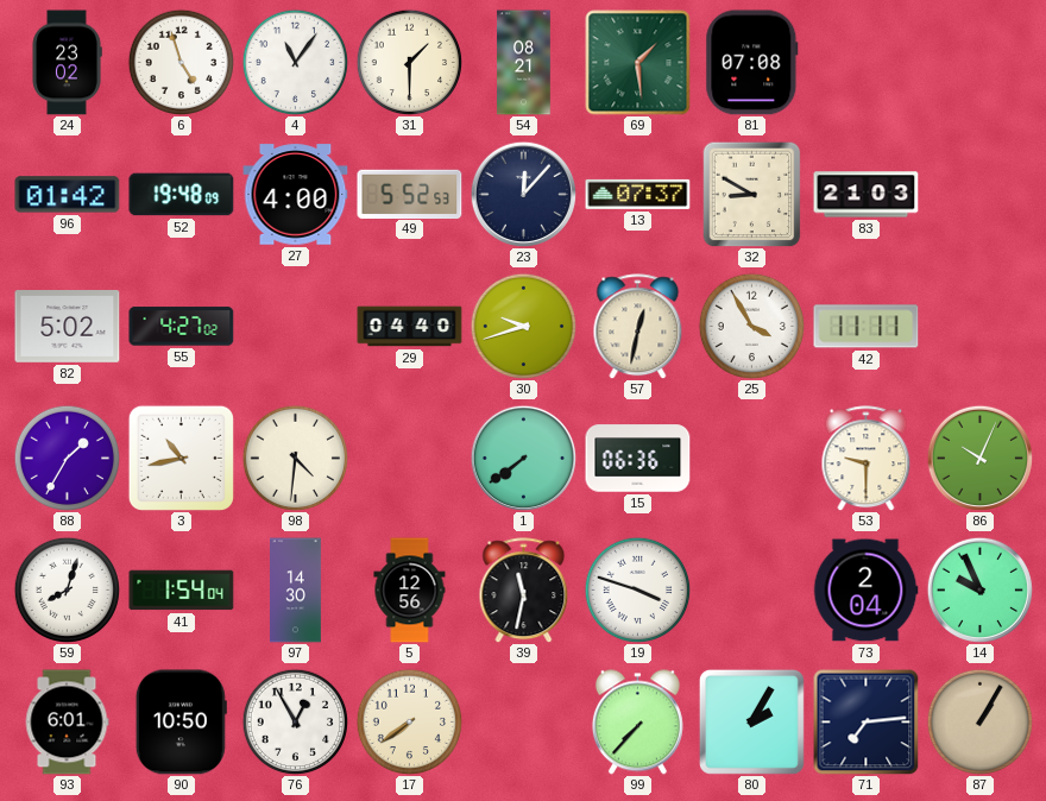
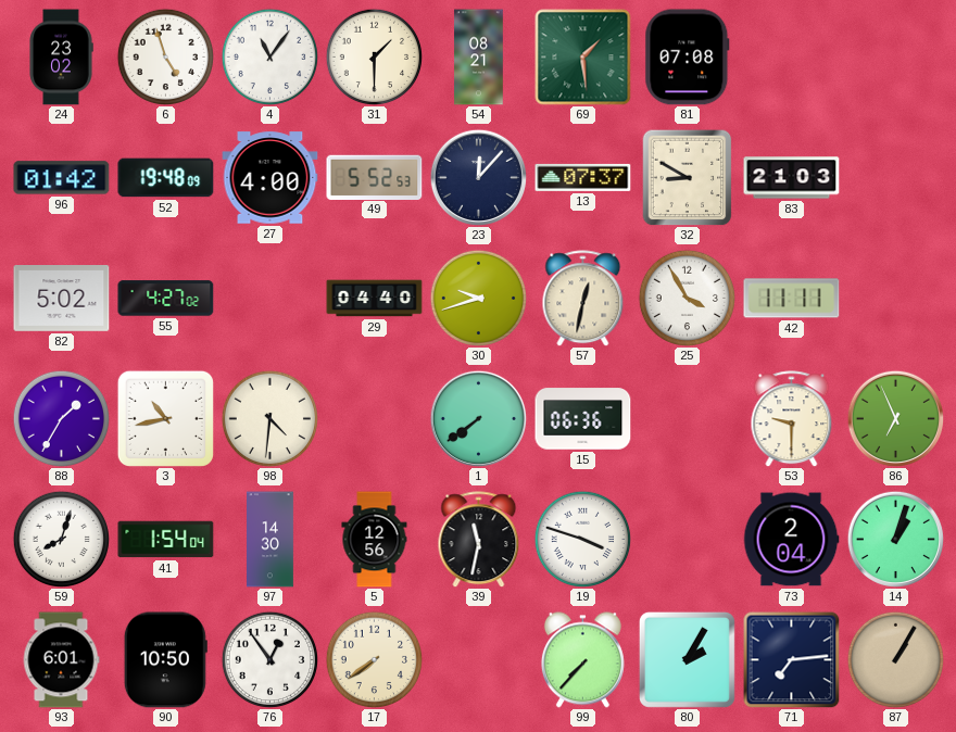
86: 10:04 -> 6:56
14: 9:56 -> 1:03
76: 12:55 -> 12:54
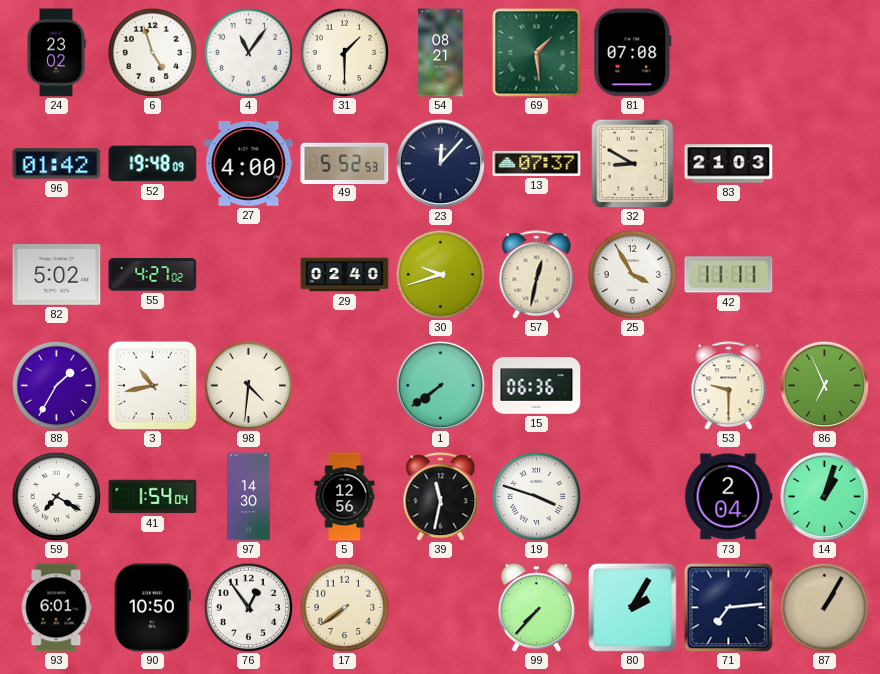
29: 04:40 -> 02:40
59: 8:03 -> 7:20
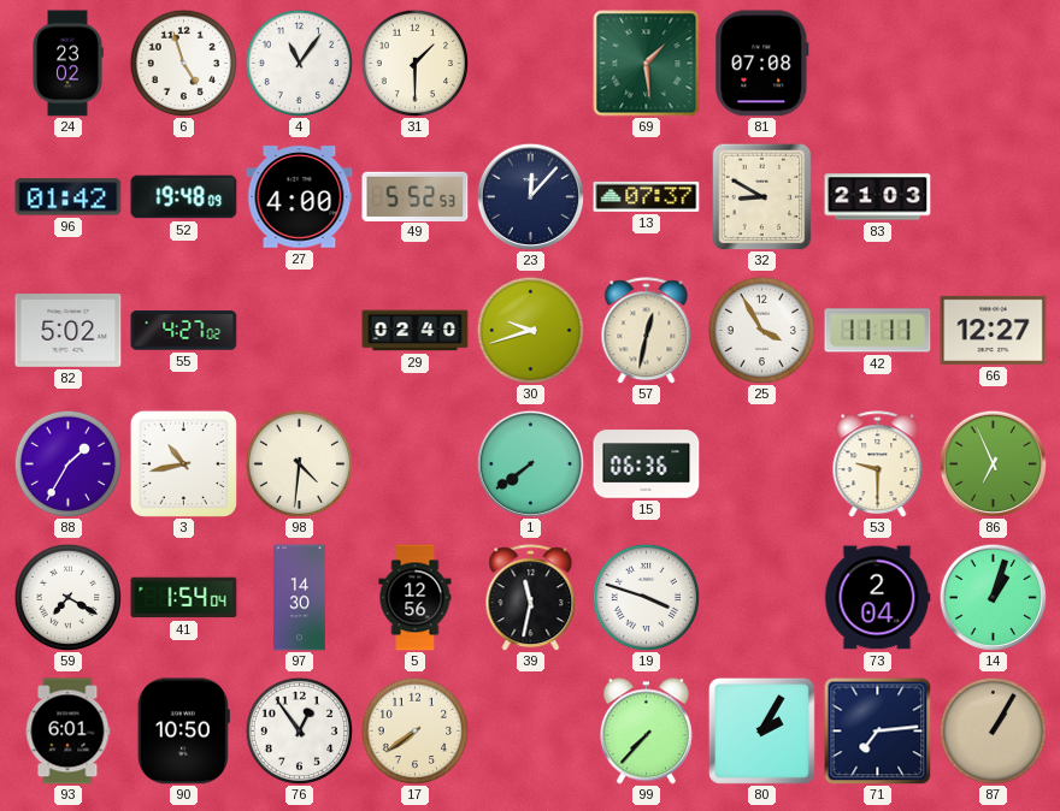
54: 08:21 -> none
66: none -> 12:27
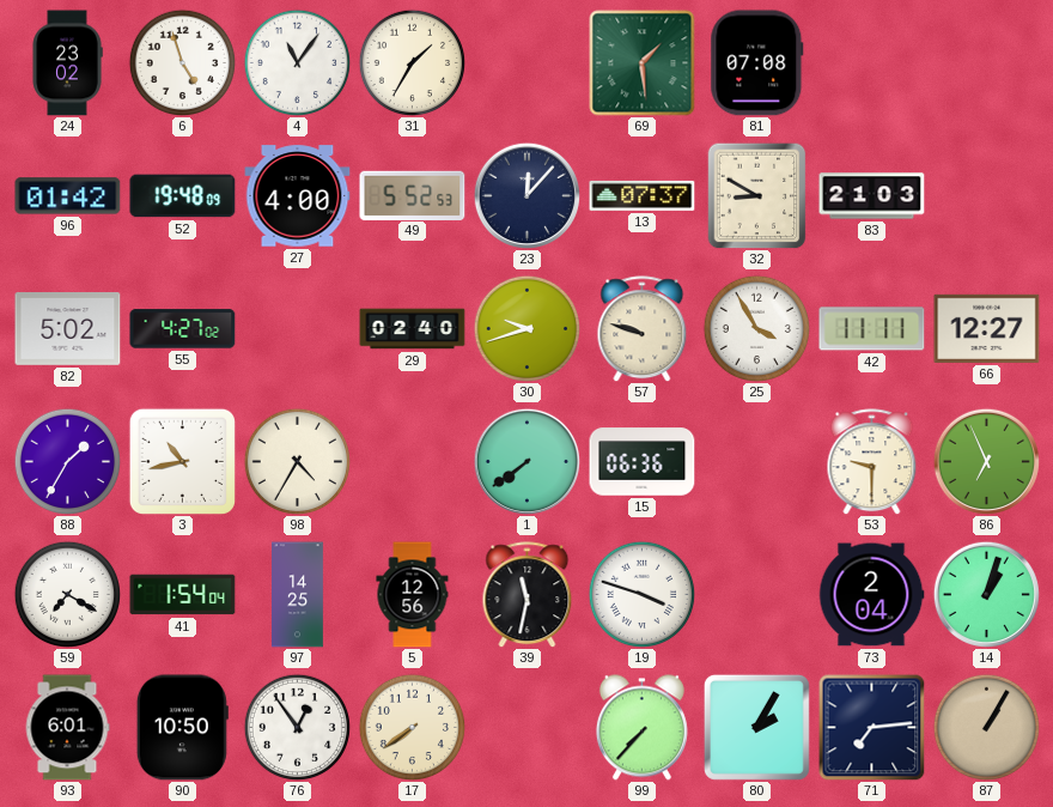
31: 1:30 -> 1:35
57: 12:32 -> 9:48
98: 4:31 -> 4:35
97: 14:30 -> 14:25
